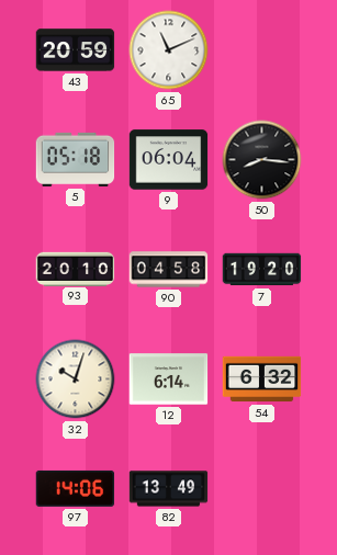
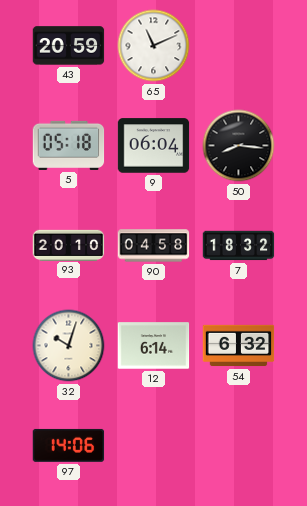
7: 19:20 -> 18:32
82: 13:49 -> none
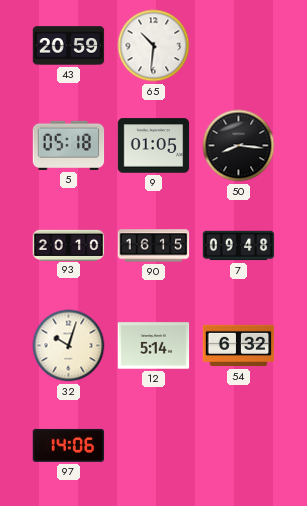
65: 11:11 -> 10:31
9: 06:04 -> 01:05
90: 04:58 -> 16:15
7: 18:32 -> 09:48
12: 6:14 -> 5:14
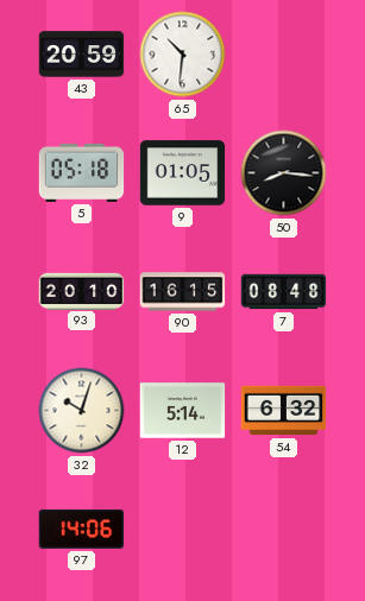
7: 09:48 -> 08:48
